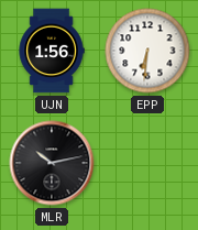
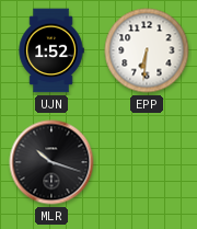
UJN: 1:56 -> 1:52
MLR: 10:13 -> 10:18
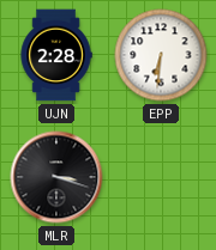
UJN: 1:52 -> 2:28
MLR: 10:18 -> 3:18
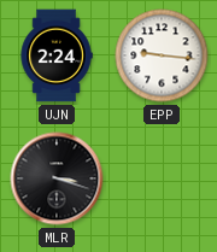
UJN: 2:28 -> 2:24
EPP: 6:31 -> 9:16
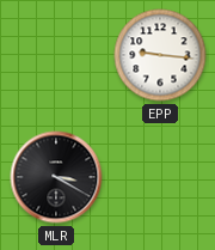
UJN: 2:24 -> none
MLR: 3:18 -> 3:20
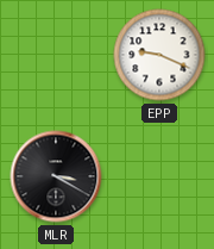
EPP: 9:16 -> 9:19
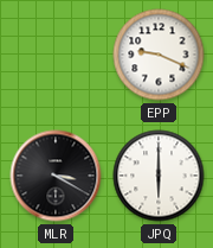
JPQ: none -> 6:00
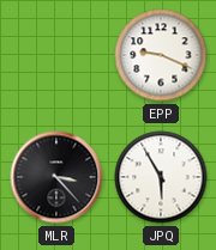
MLR: 3:20 -> 3:23
JPQ: 6:00 -> 5:55
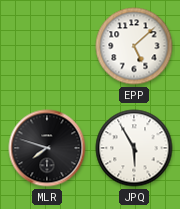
EPP: 9:19 -> 5:08
MLR: 3:23 -> 7:48
